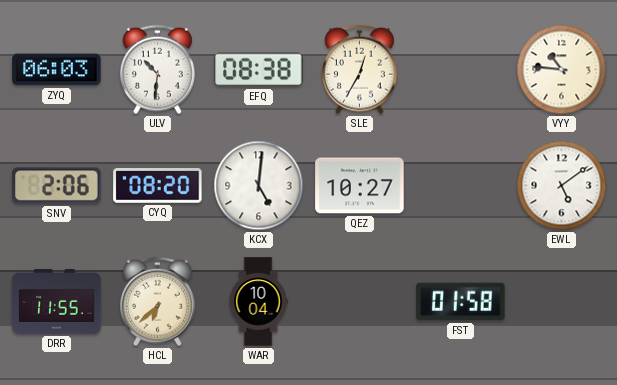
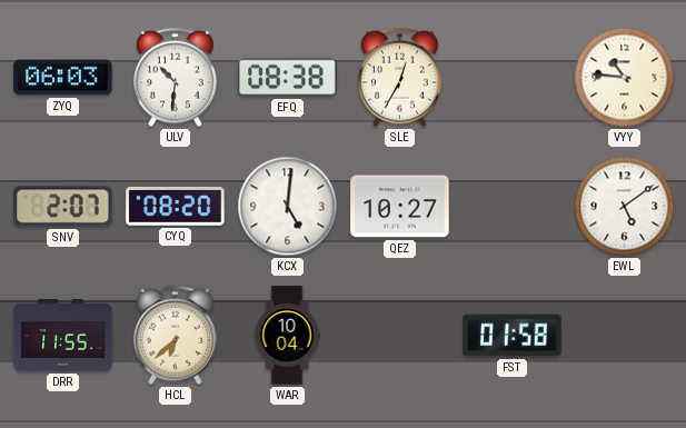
SNV: 2:06 -> 2:07
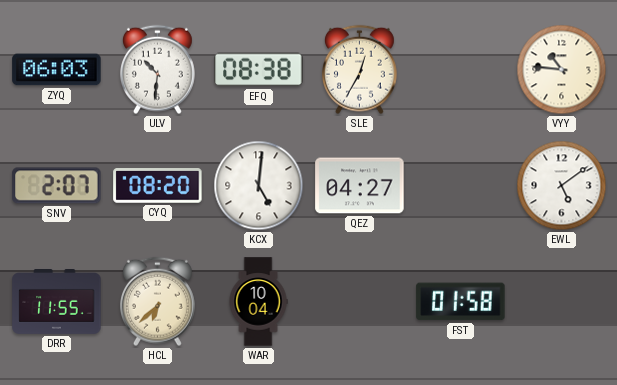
QEZ: 10:27 -> 04:27
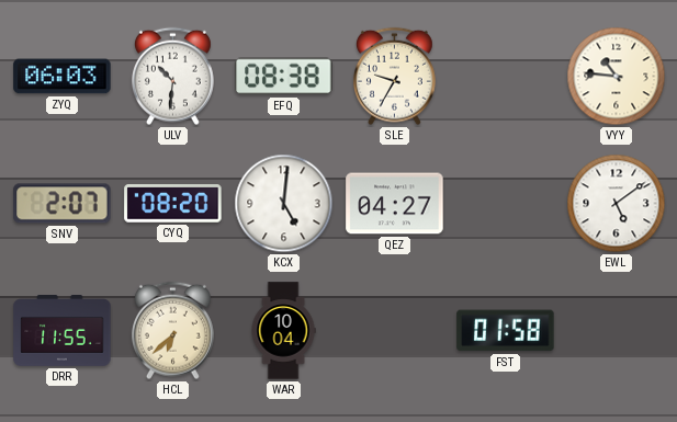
SLE: 12:35 -> 9:35
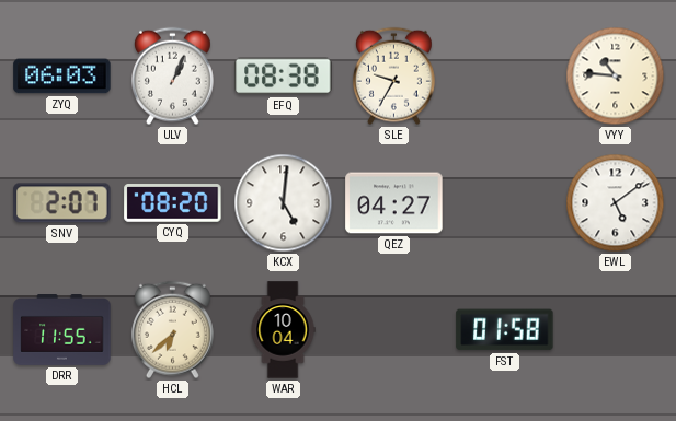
ULV: 10:31 -> 1:04
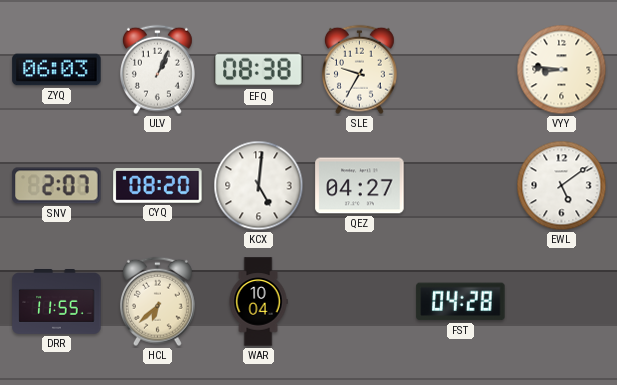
VYY: 10:46 -> 8:46
FST: 01:58 -> 04:28
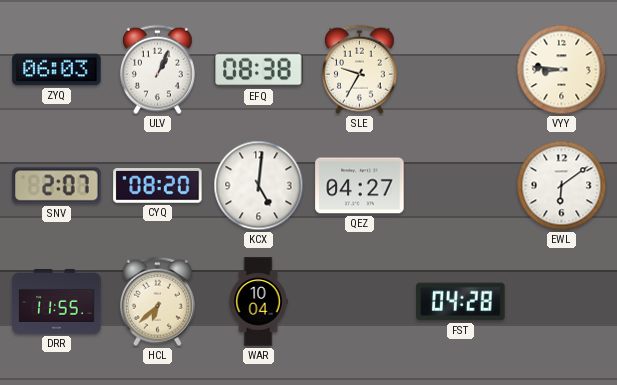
EWL: 5:09 -> 6:09
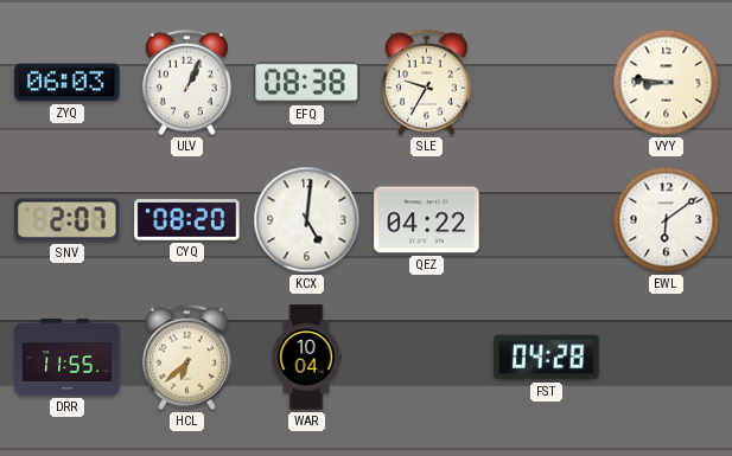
QEZ: 04:27 -> 04:22
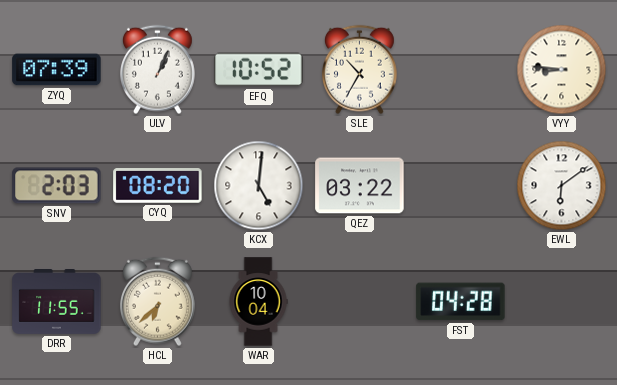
ZYQ: 06:03 -> 07:39
EFQ: 08:38 -> 10:52
SLE: 9:35 -> 10:35
SNV: 2:07 -> 2:03
QEZ: 04:22 -> 03:22
